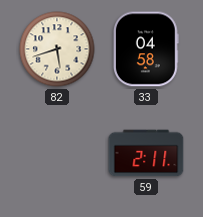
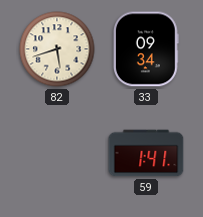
33: 04:58 -> 09:34
59: 2:11 -> 1:41
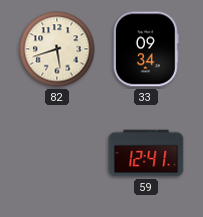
59: 1:41 -> 12:41
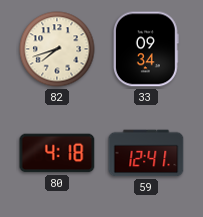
82: 5:42 -> 7:42
80: none -> 4:18
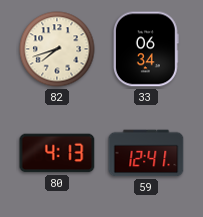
33: 09:34 -> 06:34
80: 4:18 -> 4:13
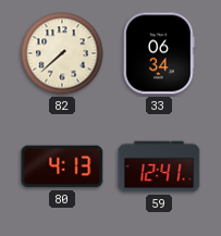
82: 7:42 -> 7:38
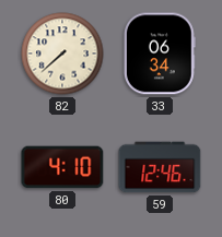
80: 4:13 -> 4:10
59: 12:41 -> 12:46
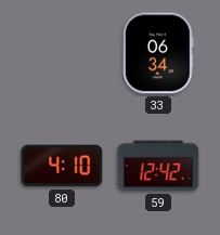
82: 7:38 -> none
59: 12:46 -> 12:42
